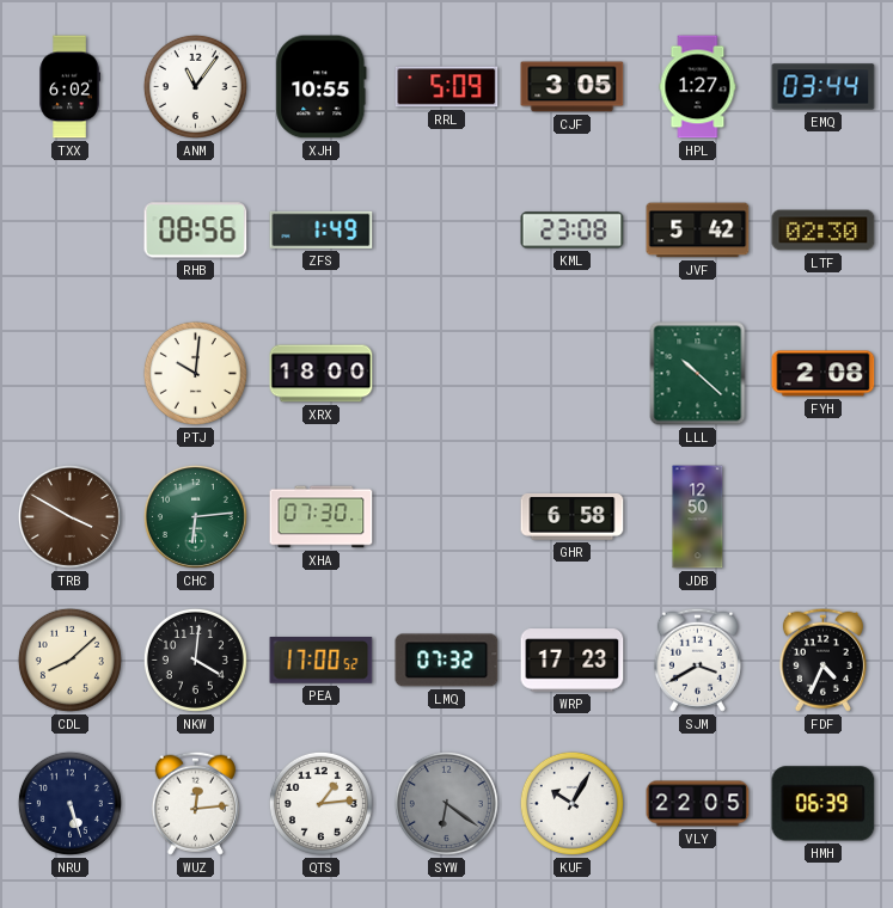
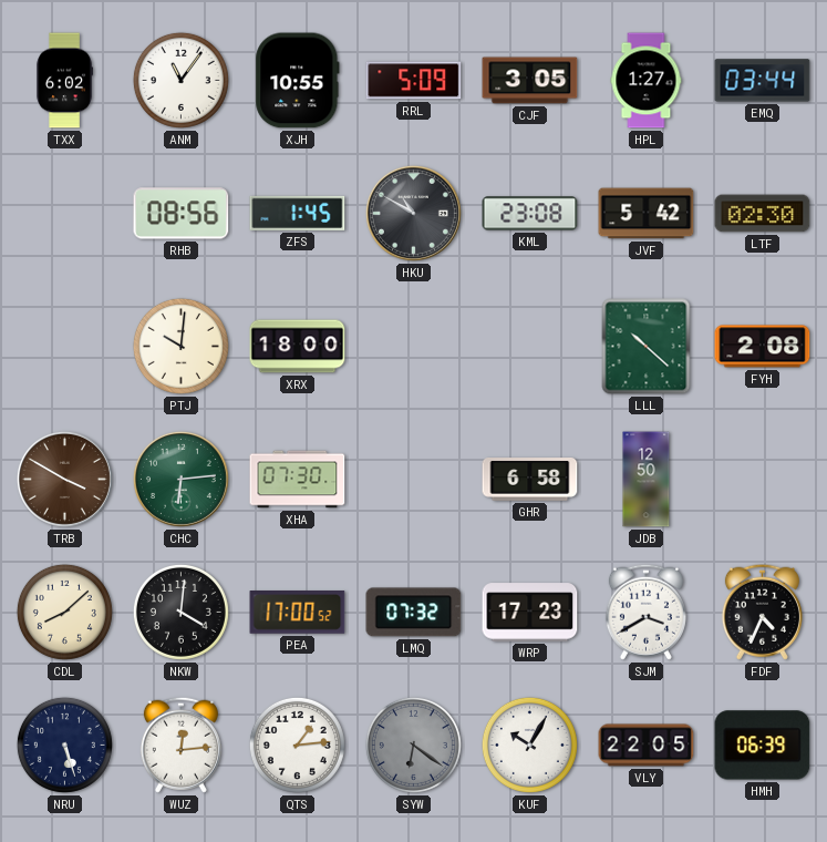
ZFS: 1:49 -> 1:45
HKU: none -> 10:50
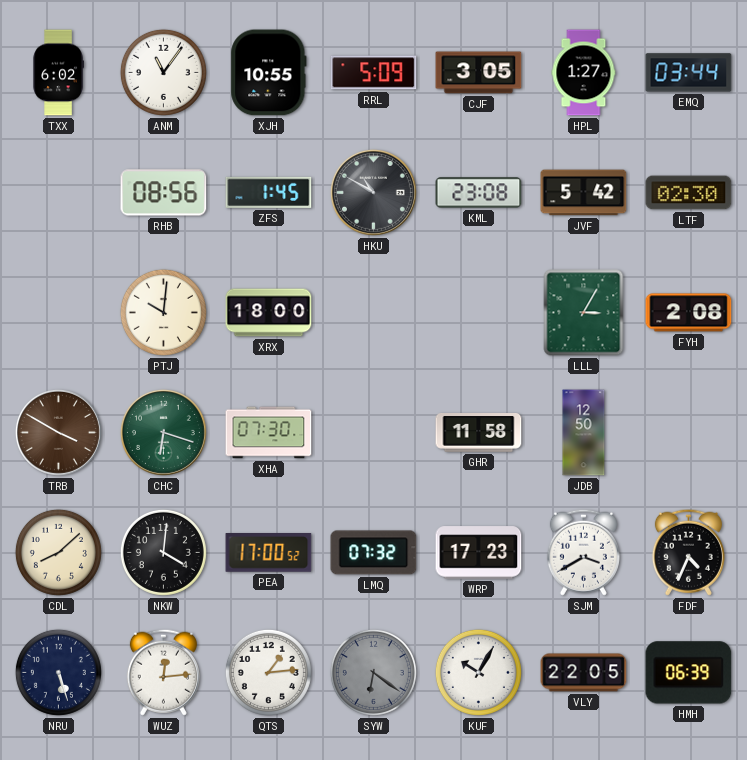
LLL: 10:22 -> 3:05
CHC: 6:14 -> 6:18
GHR: 6:58 -> 11:58
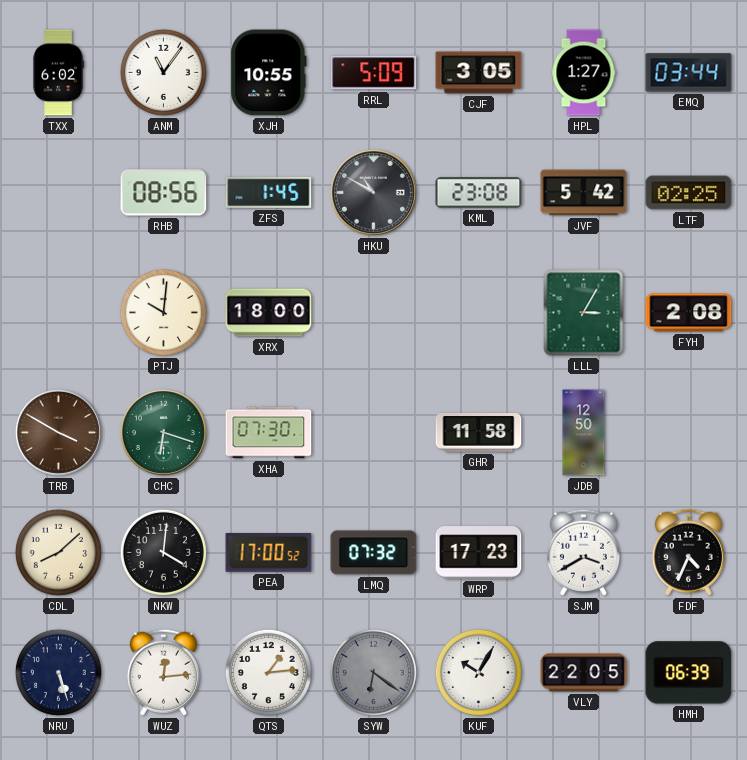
LTF: 02:30 -> 02:25
